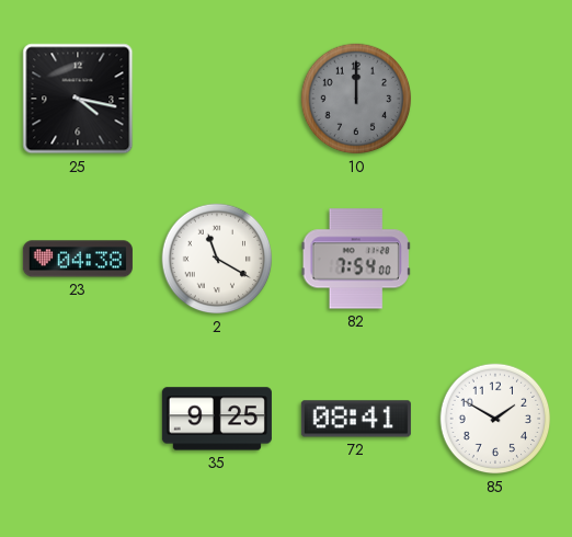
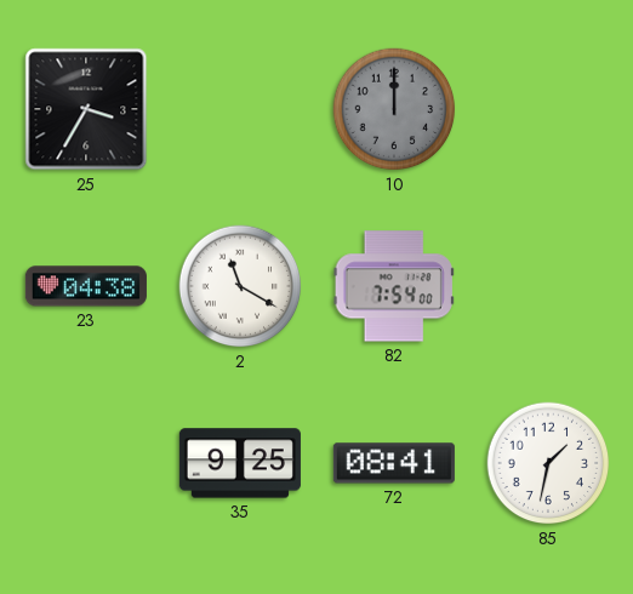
25: 4:17 -> 3:35
85: 1:50 -> 1:32
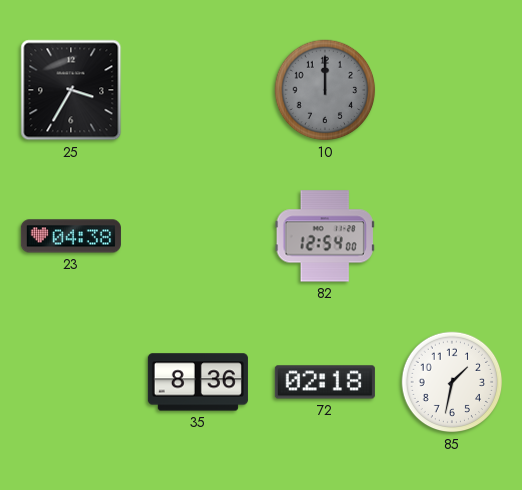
2: 11:20 -> none
82: 7:54 -> 12:54
35: 9:25 -> 8:36
72: 08:41 -> 02:18
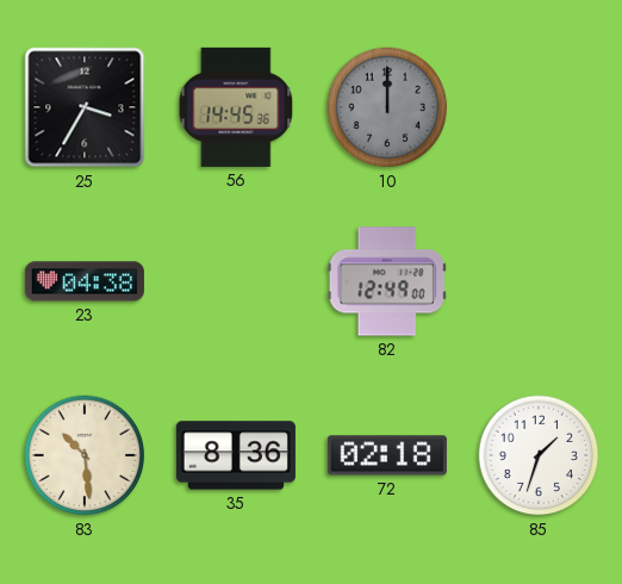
56: none -> 14:45
82: 12:54 -> 12:49
83: none -> 10:29
85: 1:32 -> 1:33
